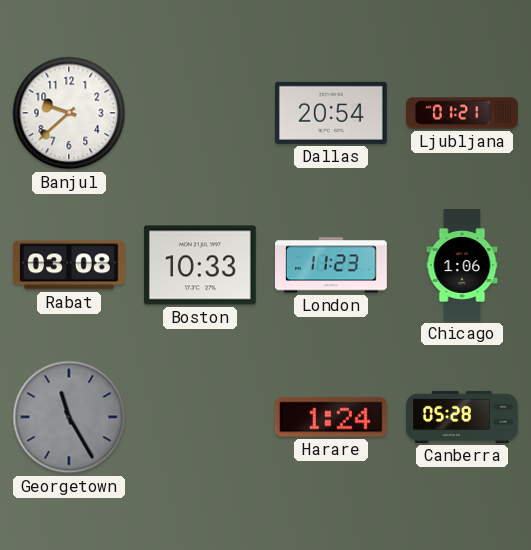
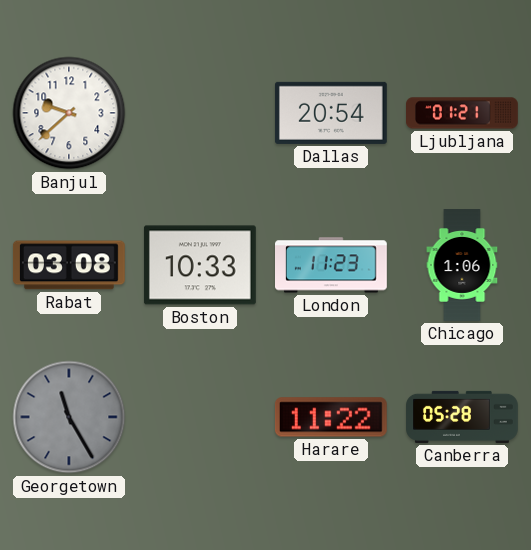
Harare: 1:24 -> 11:22
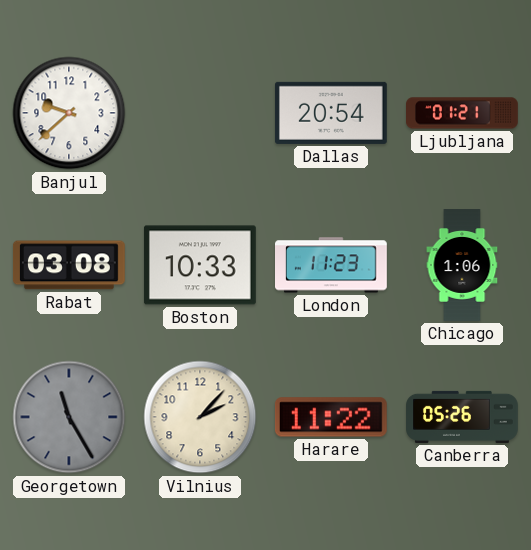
Vilnius: none -> 2:07
Canberra: 05:28 -> 05:26
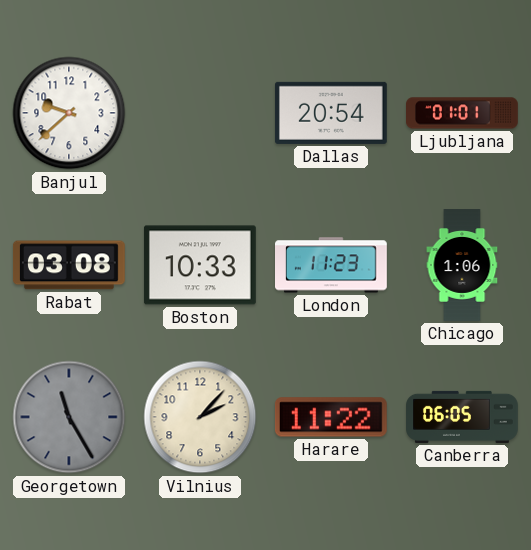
Ljubljana: 01:21 -> 01:01
Canberra: 05:26 -> 06:05
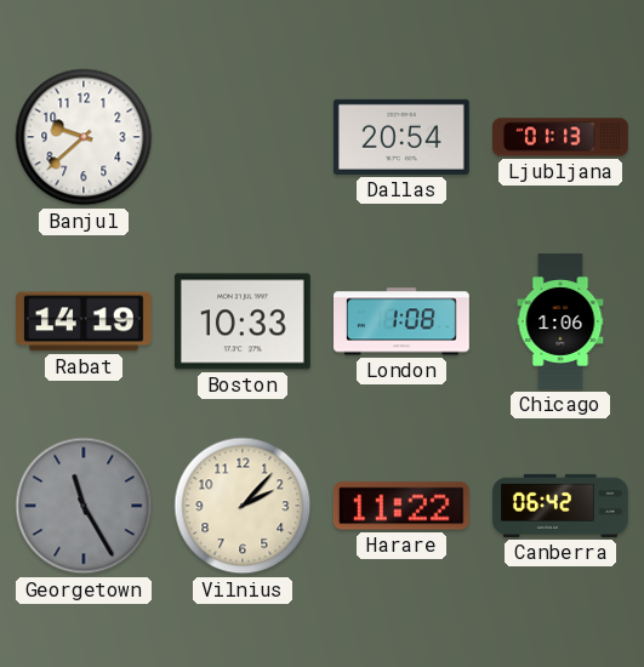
Ljubljana: 01:01 -> 01:13
Rabat: 03:08 -> 14:19
London: 11:23 -> 1:08
Canberra: 06:05 -> 06:42
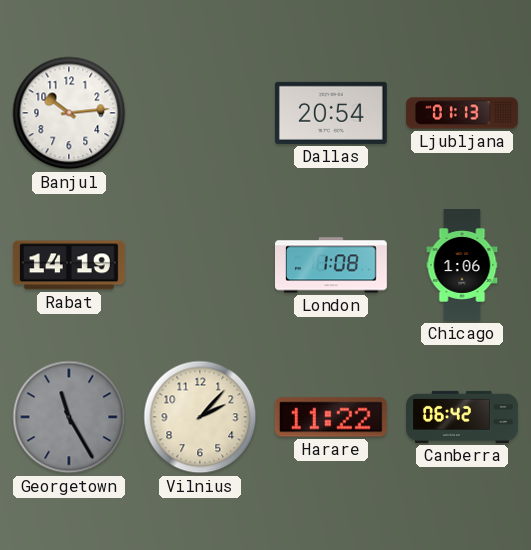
Banjul: 9:38 -> 10:14
Boston: 10:33 -> none
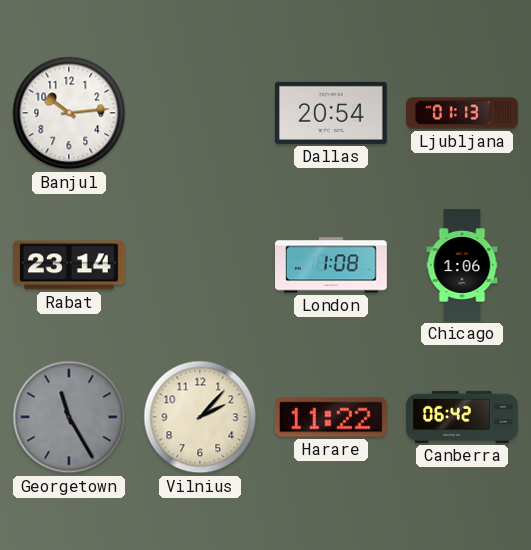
Rabat: 14:19 -> 23:14
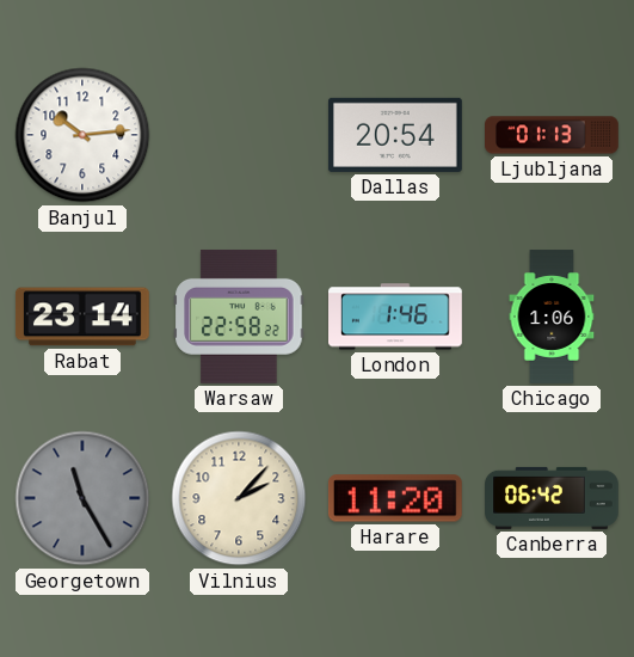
Warsaw: none -> 22:58
London: 1:08 -> 1:46
Harare: 11:22 -> 11:20
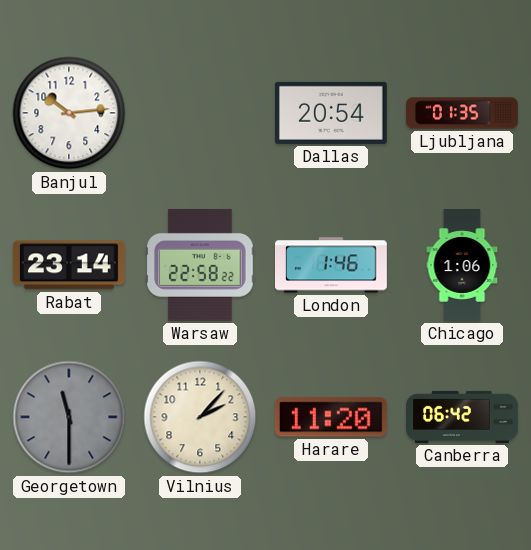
Ljubljana: 01:13 -> 01:35
Georgetown: 11:25 -> 11:30
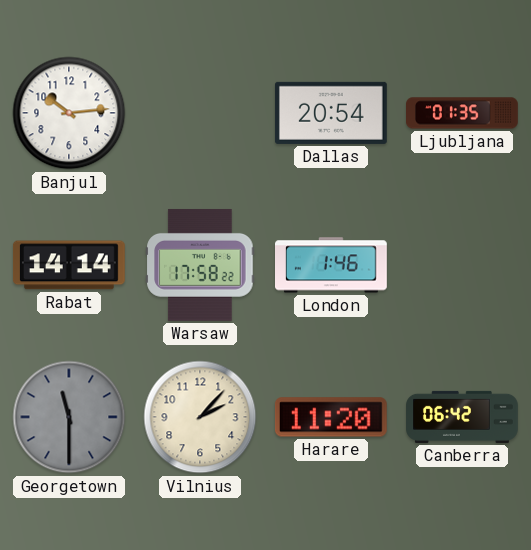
Rabat: 23:14 -> 14:14
Warsaw: 22:58 -> 17:58
Chicago: 1:06 -> none
